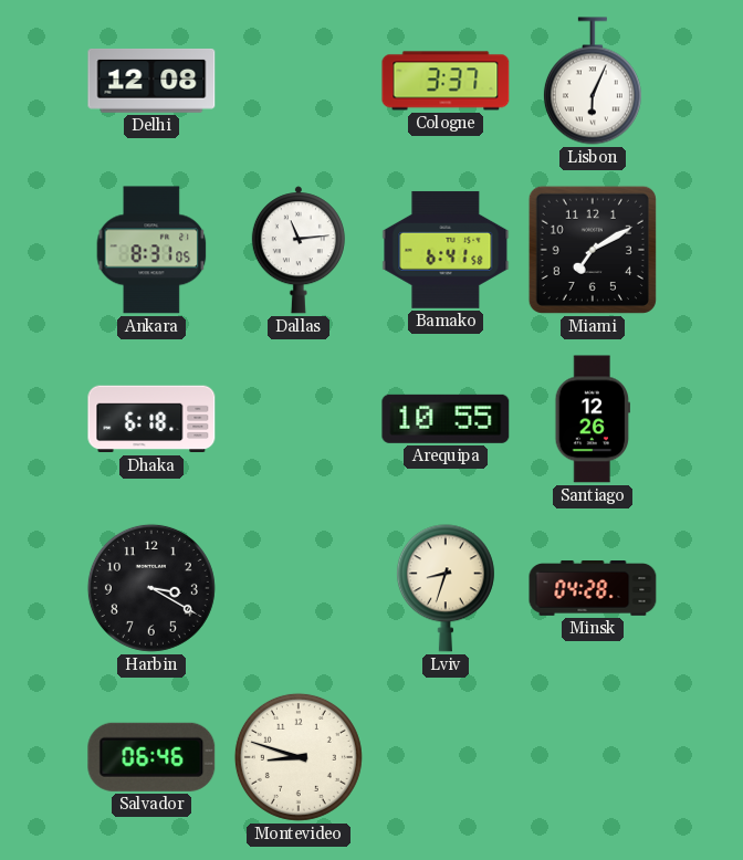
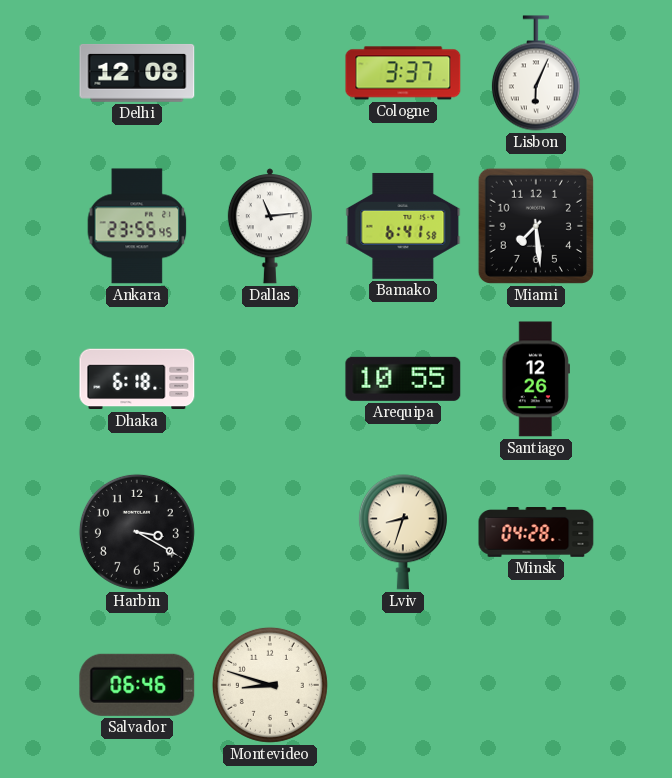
Ankara: 8:31 -> 23:55
Miami: 7:10 -> 7:29
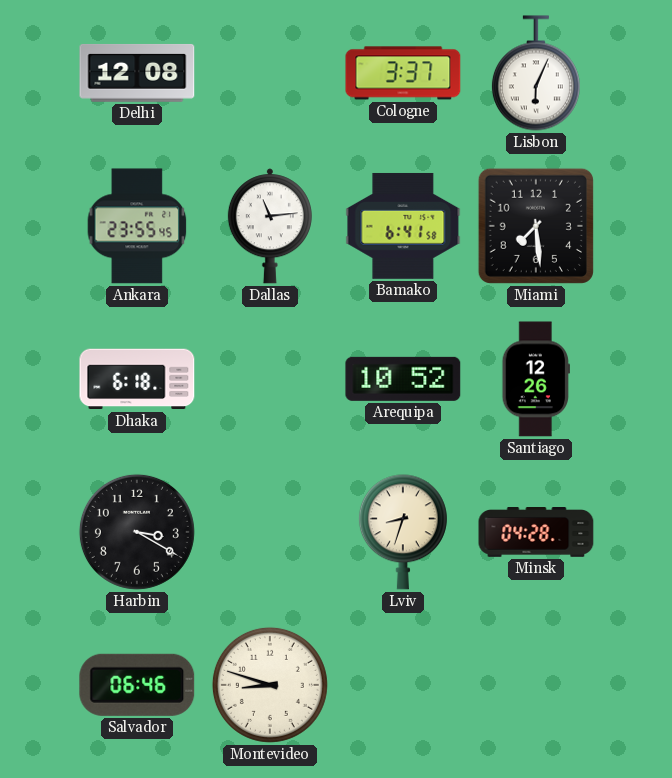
Arequipa: 10:55 -> 10:52
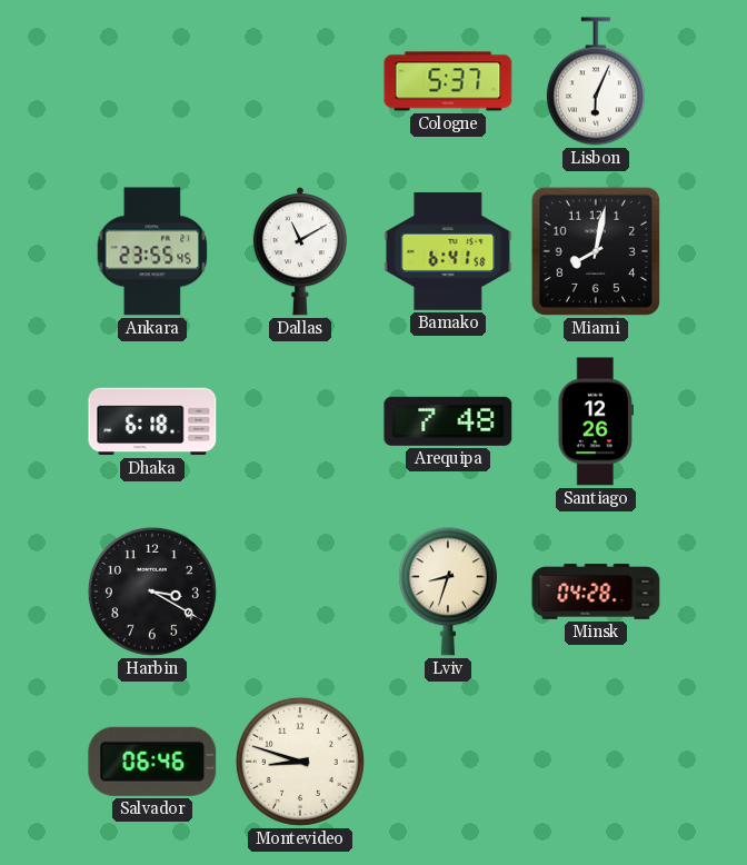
Delhi: 12:08 -> none
Cologne: 3:37 -> 5:37
Dallas: 11:14 -> 11:10
Miami: 7:29 -> 8:02
Arequipa: 10:52 -> 7:48
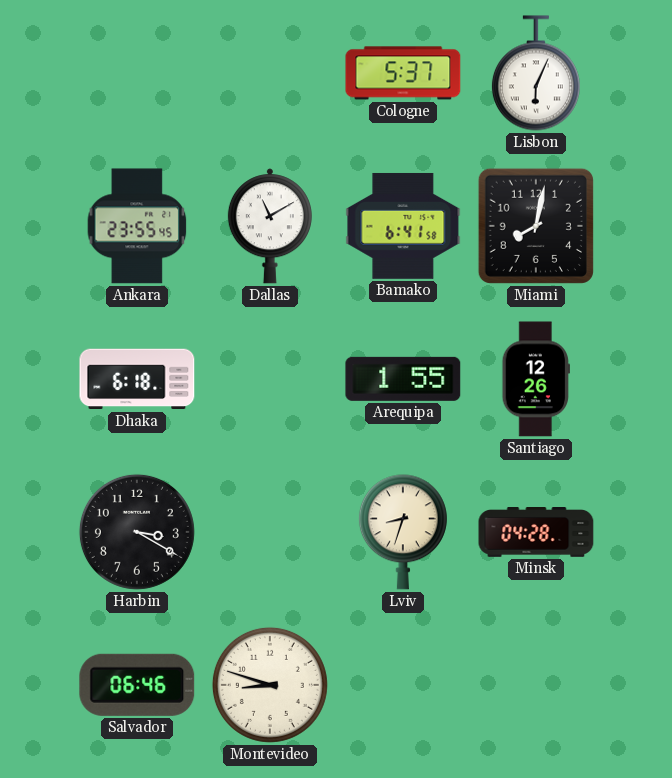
Arequipa: 7:48 -> 1:55
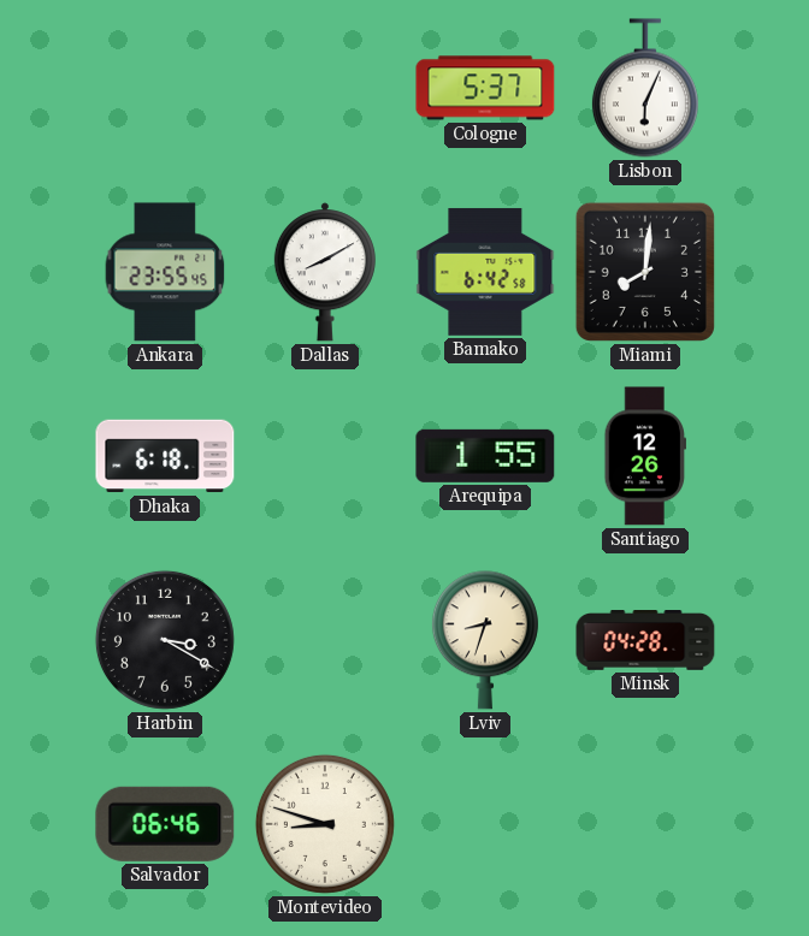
Dallas: 11:10 -> 8:10
Bamako: 6:41 -> 6:42
Miami: 8:02 -> 8:01
